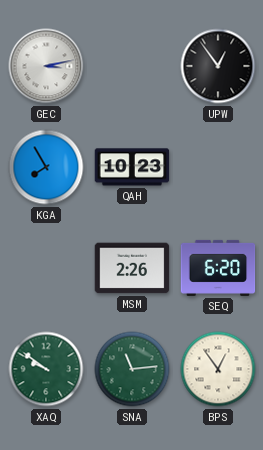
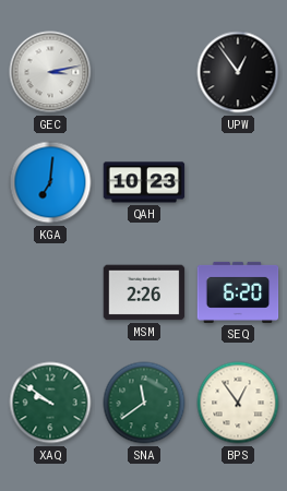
KGA: 7:55 -> 7:01
SNA: 11:14 -> 11:39
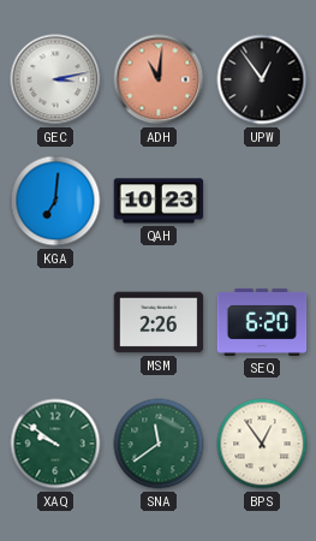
ADH: none -> 11:01
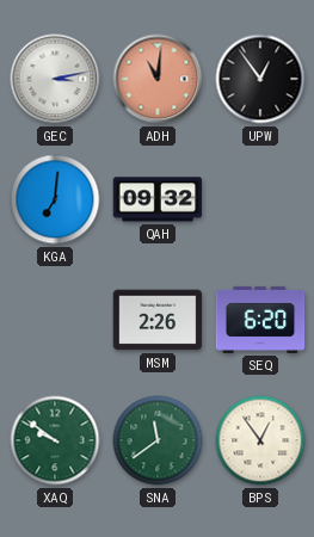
QAH: 10:23 -> 09:32
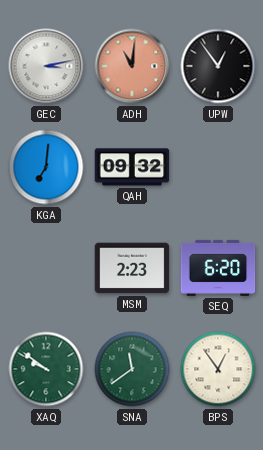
MSM: 2:26 -> 2:23
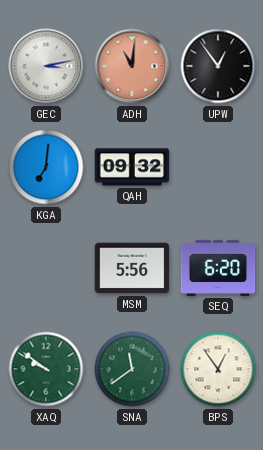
MSM: 2:23 -> 5:56
